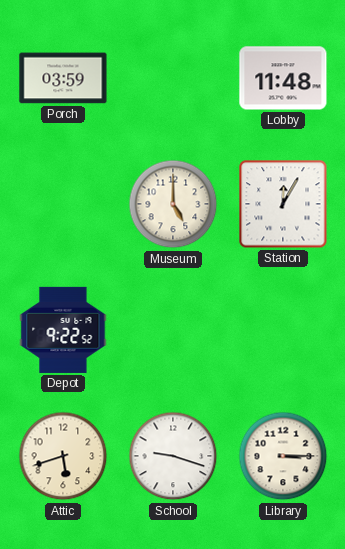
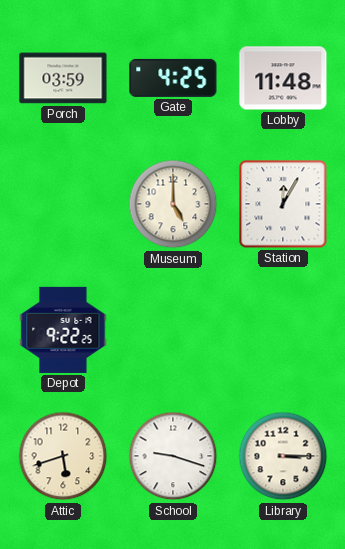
Gate: none -> 4:25
Depot: 9:22:52 -> 9:22:25
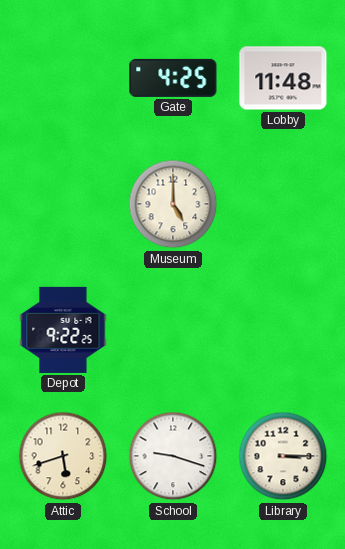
Porch: 03:59 -> none
Station: 12:05 -> none
